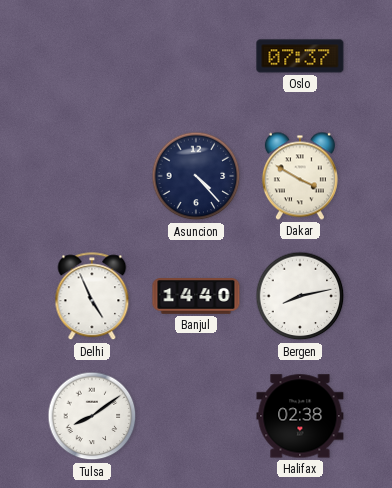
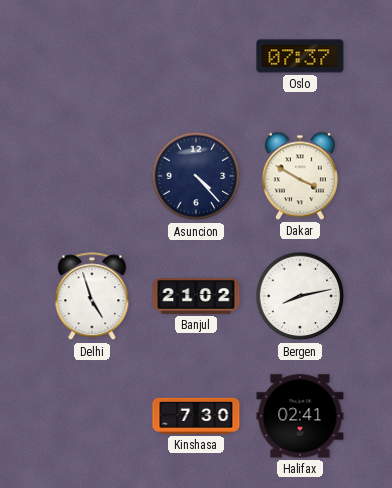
Delhi: 4:56 -> 4:57
Banjul: 14:40 -> 21:02
Tulsa: 8:09 -> none
Kinshasa: none -> 7:30
Halifax: 02:38 -> 02:41
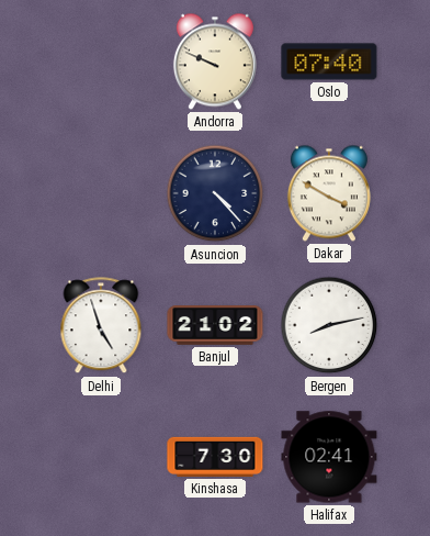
Andorra: none -> 9:49
Oslo: 07:37 -> 07:40
